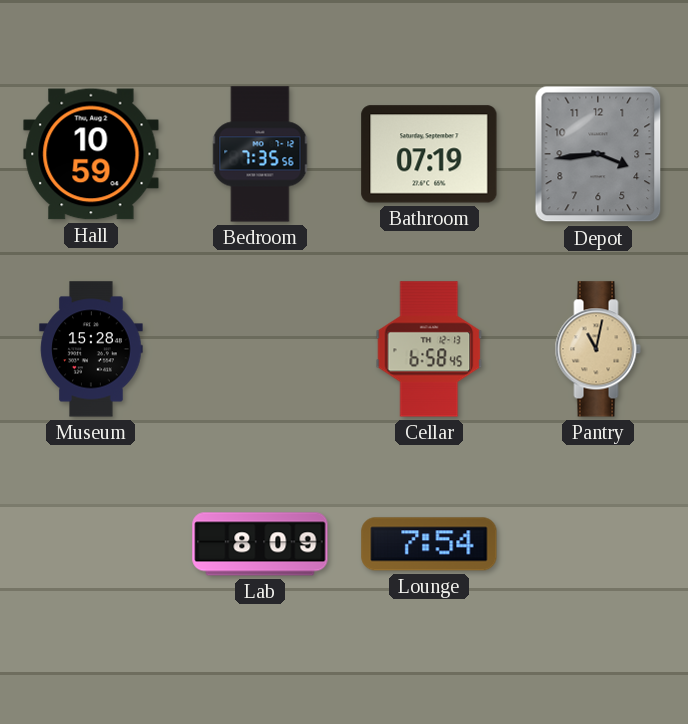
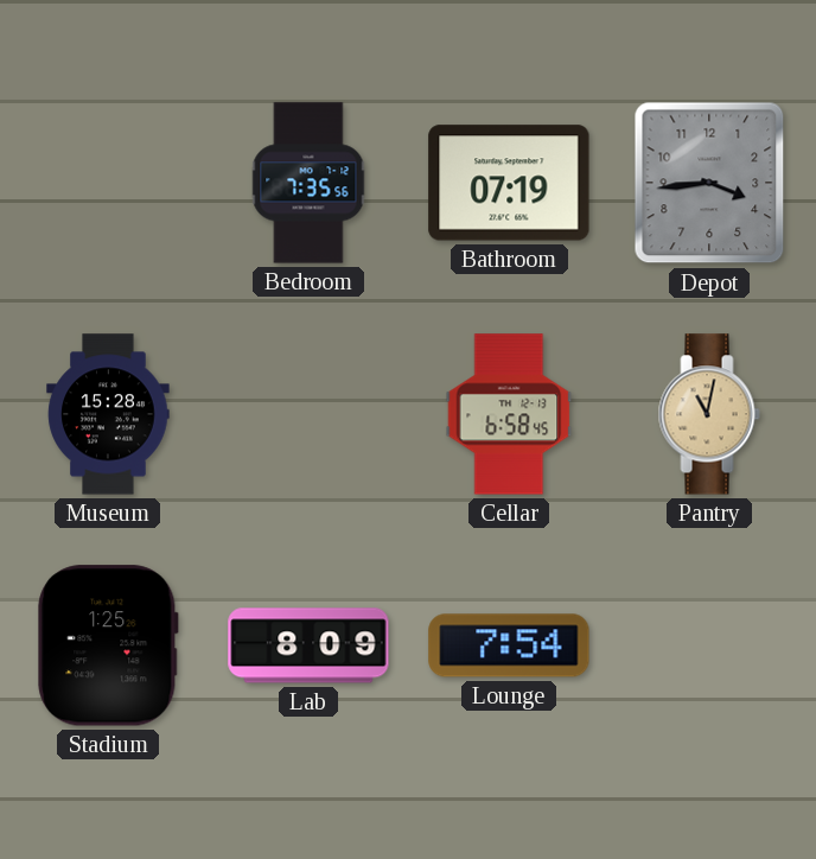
Hall: 10:59 -> none
Stadium: none -> 1:25
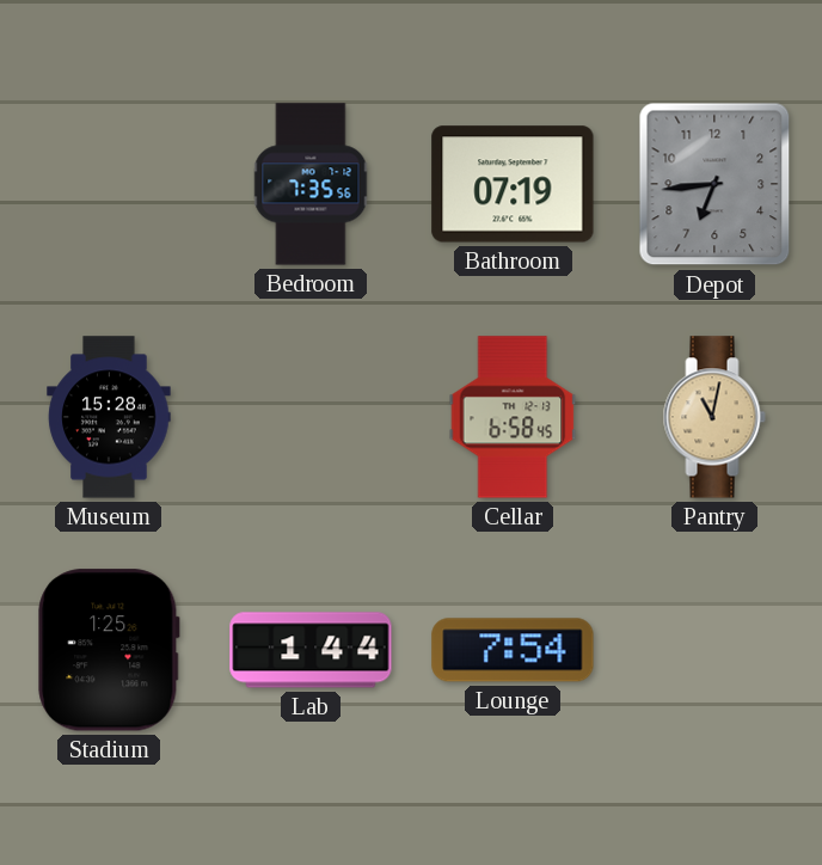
Depot: 3:44 -> 6:44
Lab: 8:09 -> 1:44
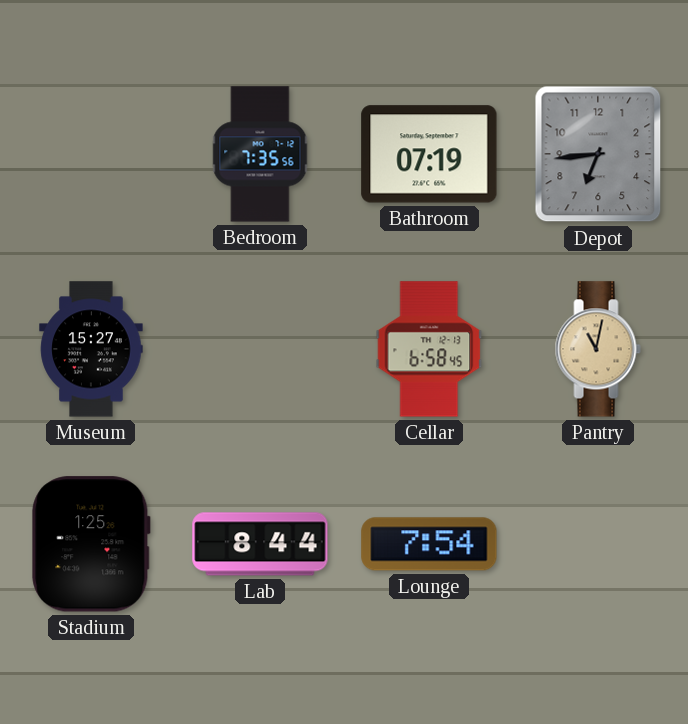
Museum: 15:28 -> 15:27
Lab: 1:44 -> 8:44
